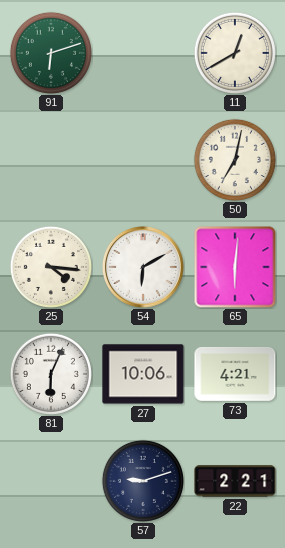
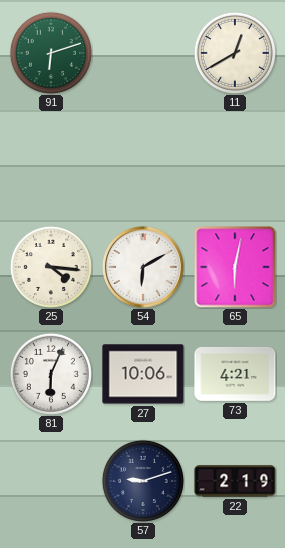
50: 7:02 -> none
65: 6:01 -> 6:02
22: 2:21 -> 2:19
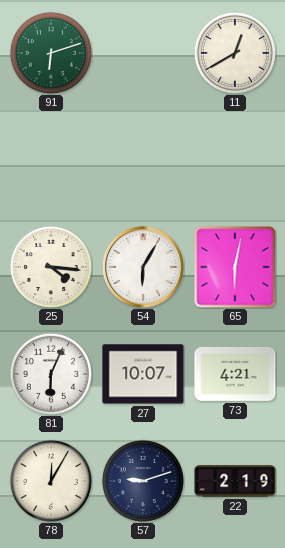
54: 6:10 -> 6:05
27: 10:06 -> 10:07
78: none -> 12:05
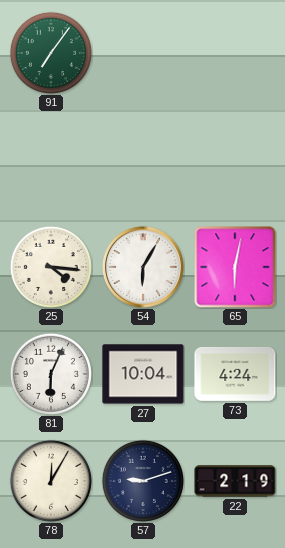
91: 6:12 -> 7:06
11: 12:40 -> none
27: 10:07 -> 10:04
73: 4:21 -> 4:24
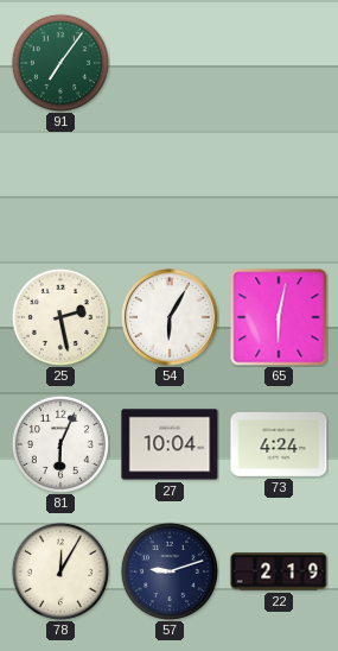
25: 4:16 -> 2:28
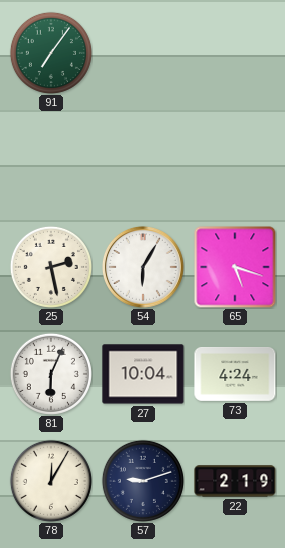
65: 6:02 -> 5:18
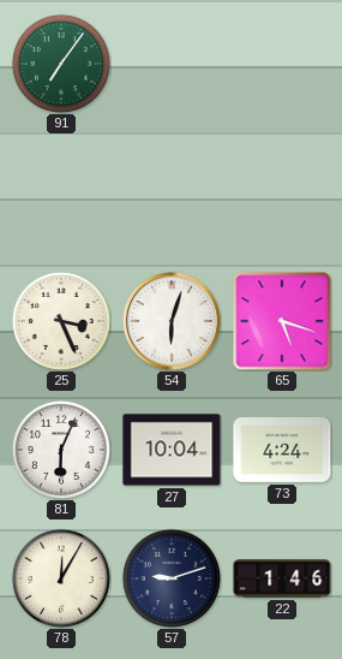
25: 2:28 -> 3:26
54: 6:05 -> 6:03
22: 2:19 -> 1:46
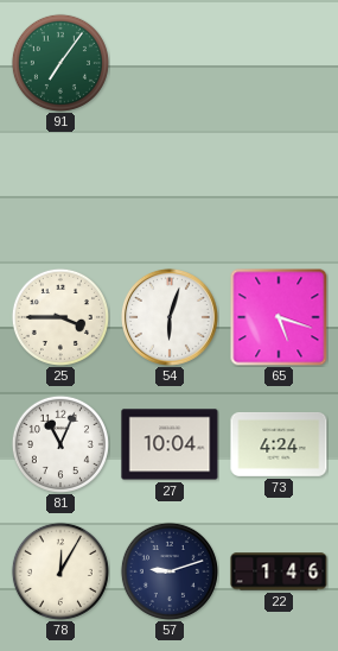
25: 3:26 -> 3:45
81: 6:04 -> 11:04
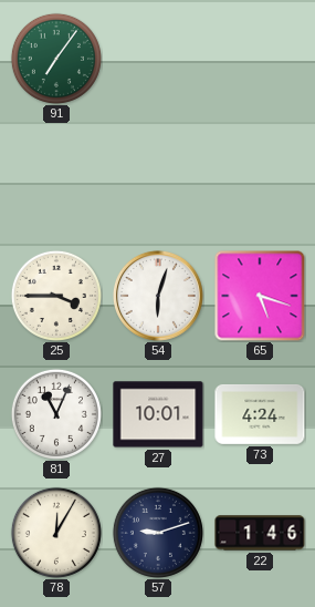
27: 10:04 -> 10:01
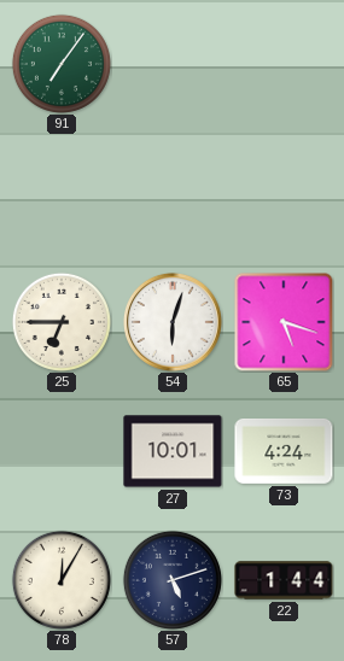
25: 3:45 -> 6:45
81: 11:04 -> none
57: 9:12 -> 5:12
22: 1:46 -> 1:44
